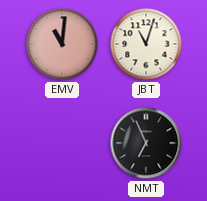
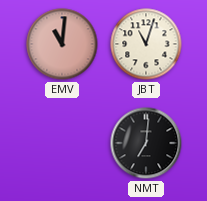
NMT: 6:56 -> 7:01
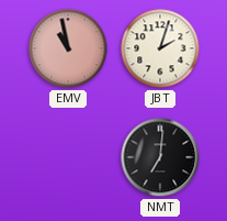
EMV: 11:01 -> 10:58
JBT: 11:03 -> 2:03
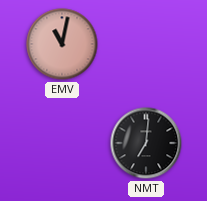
EMV: 10:58 -> 11:02
JBT: 2:03 -> none
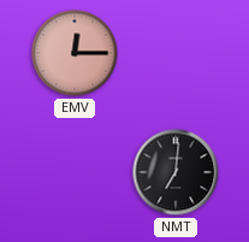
EMV: 11:02 -> 12:15
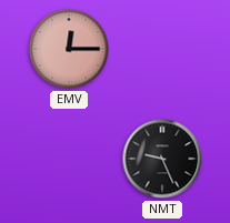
NMT: 7:01 -> 9:26
